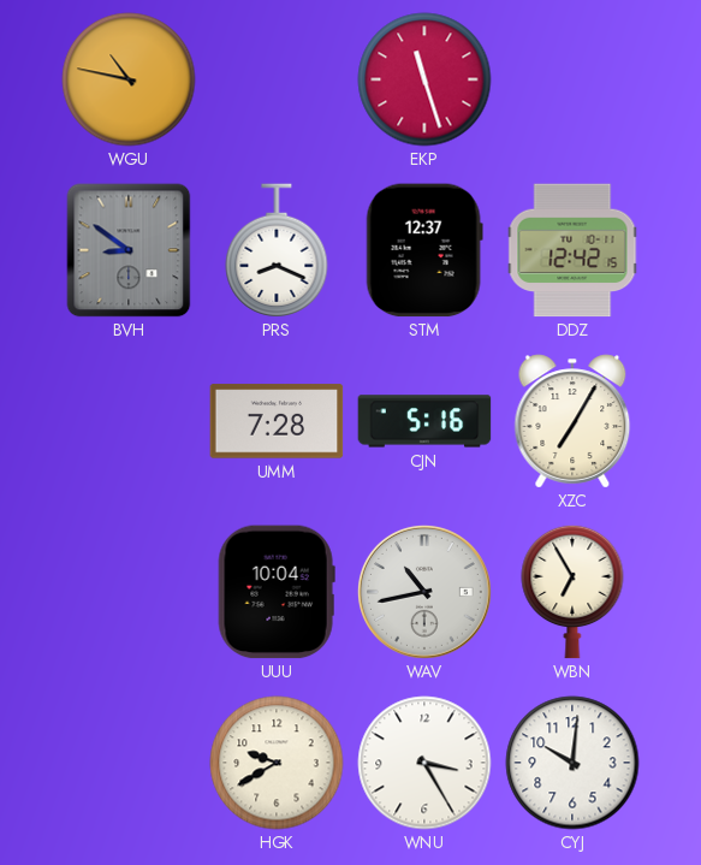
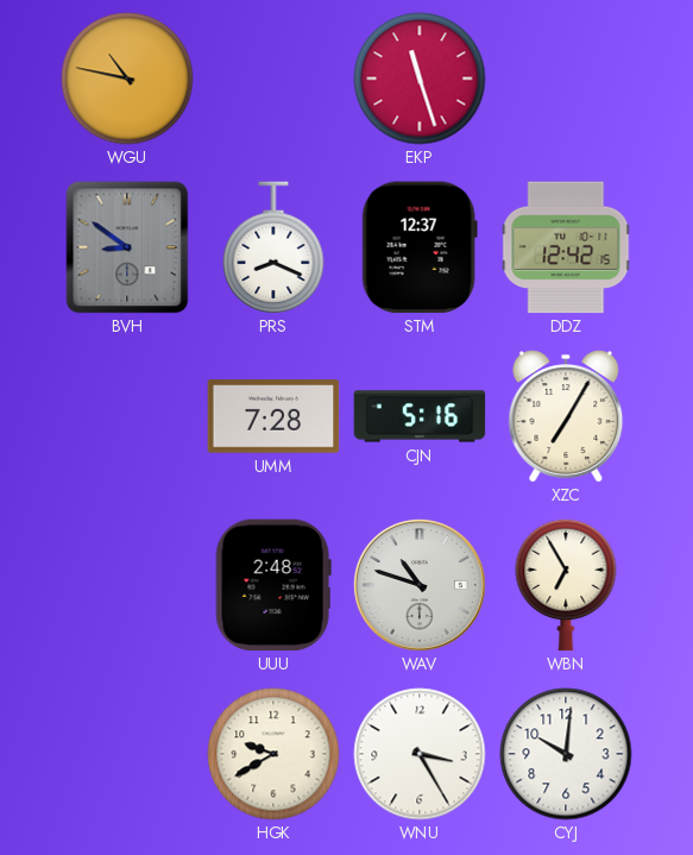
UUU: 10:04 -> 2:48
WAV: 10:43 -> 10:48
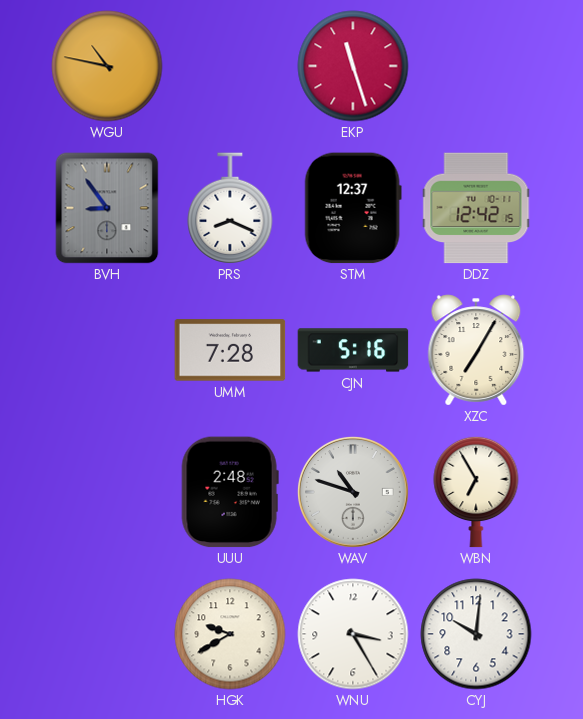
BVH: 8:51 -> 8:54
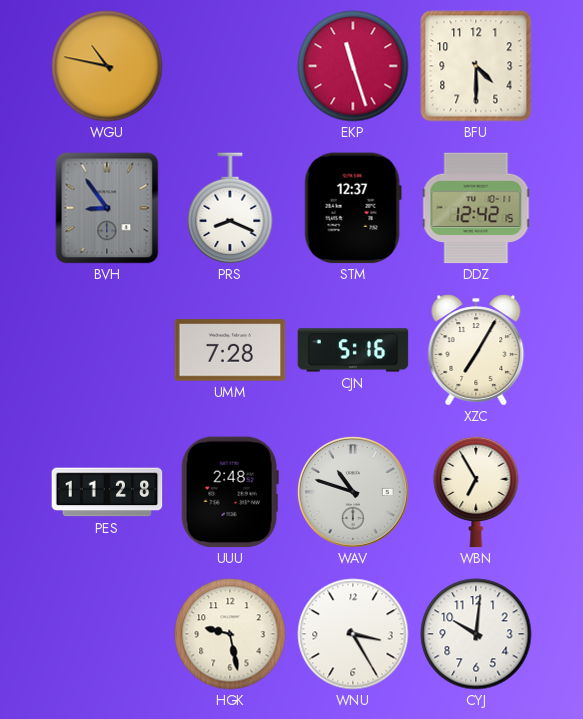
BFU: none -> 4:30
PES: none -> 11:28
HGK: 9:40 -> 9:28
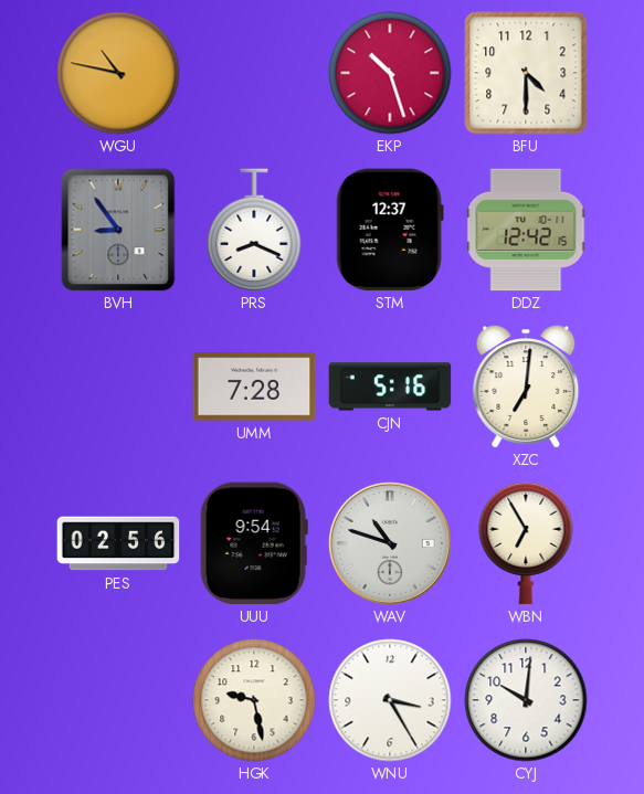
EKP: 11:27 -> 10:27
XZC: 7:05 -> 7:01
PES: 11:28 -> 02:56
UUU: 2:48 -> 9:54
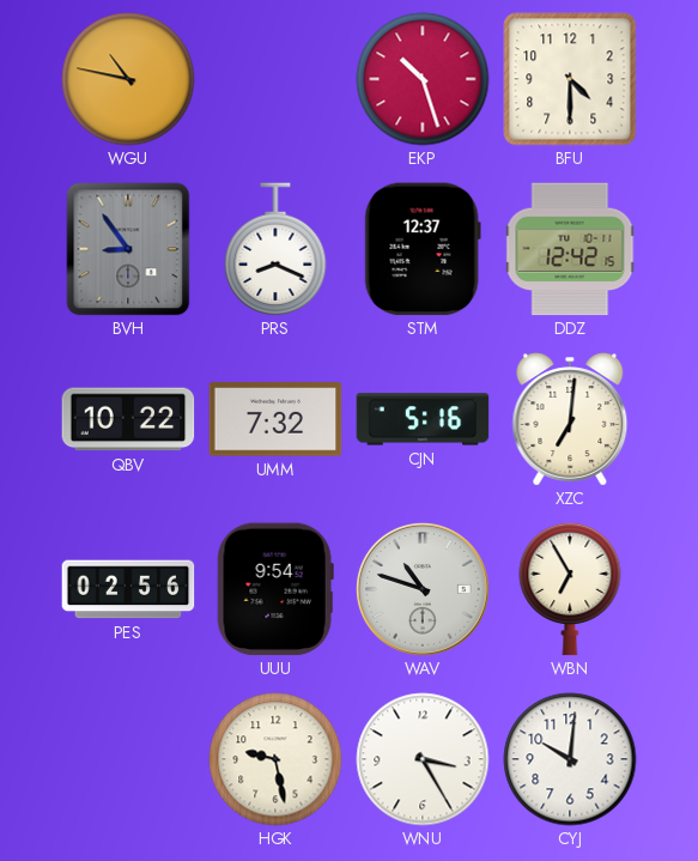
QBV: none -> 10:22
UMM: 7:28 -> 7:32
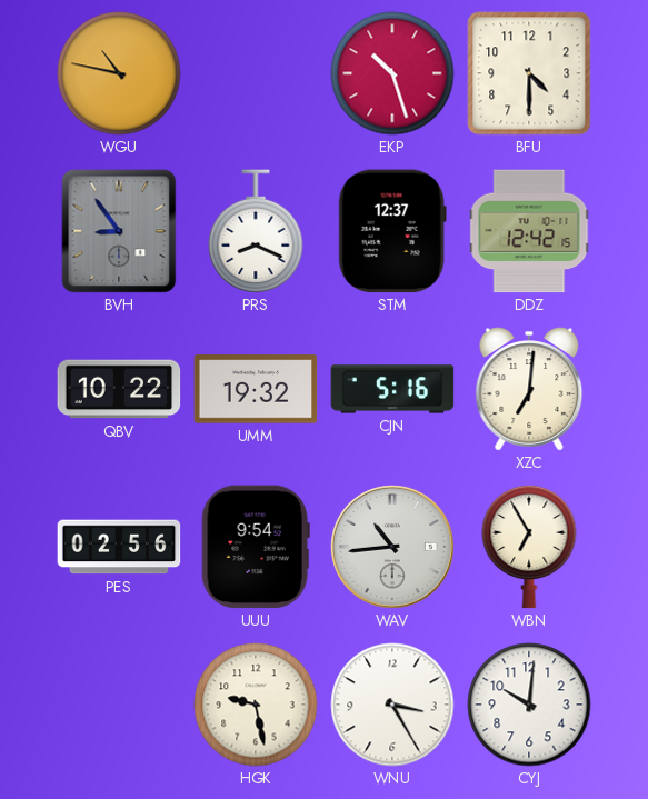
UMM: 7:32 -> 19:32
WAV: 10:48 -> 10:44
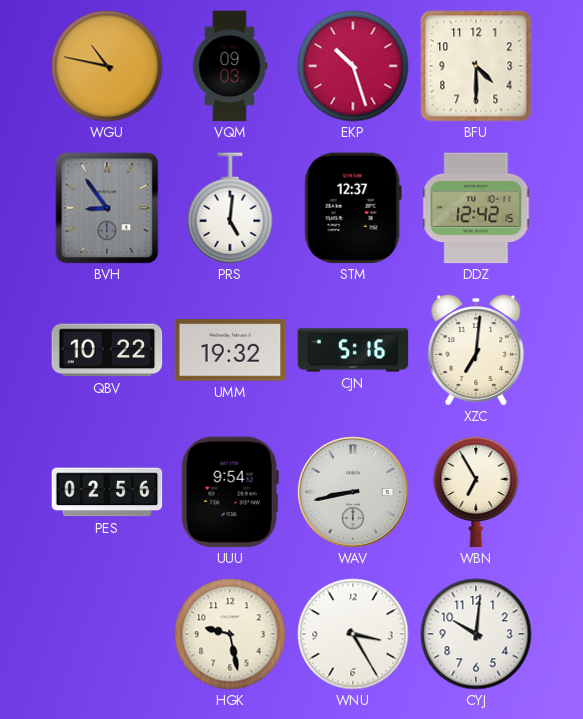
VQM: none -> 09:03
PRS: 8:19 -> 5:01
WAV: 10:44 -> 8:43
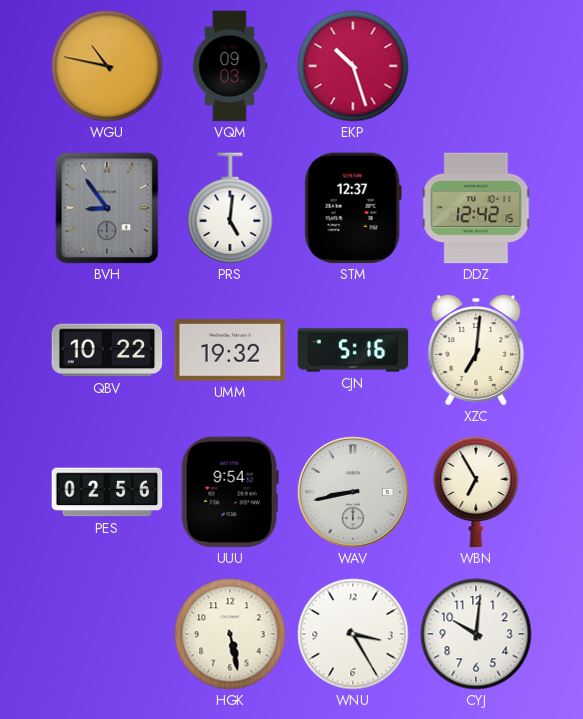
BFU: 4:30 -> none
HGK: 9:28 -> 5:28
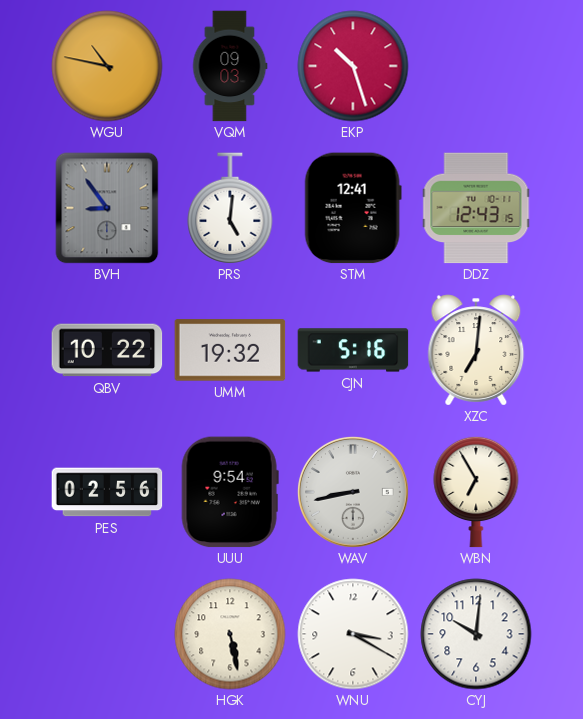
STM: 12:37 -> 12:41
DDZ: 12:42 -> 12:43
WNU: 3:25 -> 3:20
